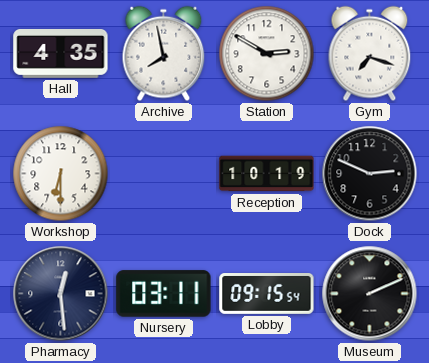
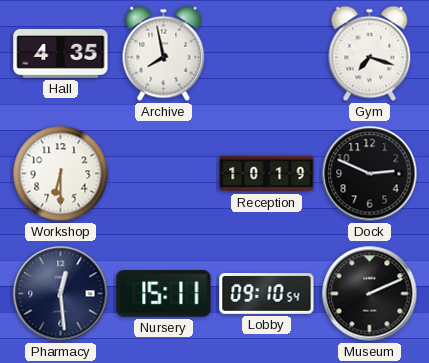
Station: 2:50 -> none
Nursery: 03:11 -> 15:11
Lobby: 09:15 -> 09:10
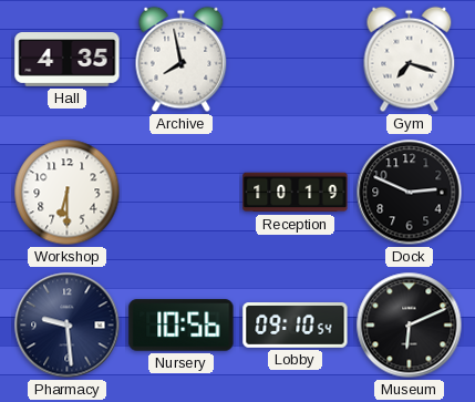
Pharmacy: 12:29 -> 9:29
Nursery: 15:11 -> 10:56
Museum: 2:11 -> 6:11
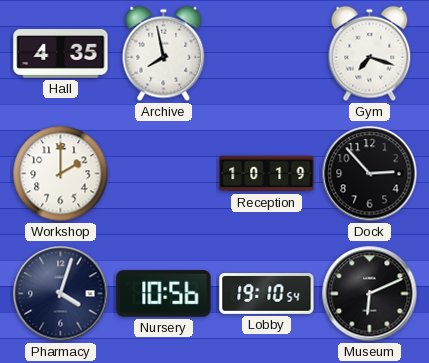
Workshop: 6:30 -> 2:00
Dock: 2:49 -> 2:53
Pharmacy: 9:29 -> 4:03
Lobby: 09:10 -> 19:10
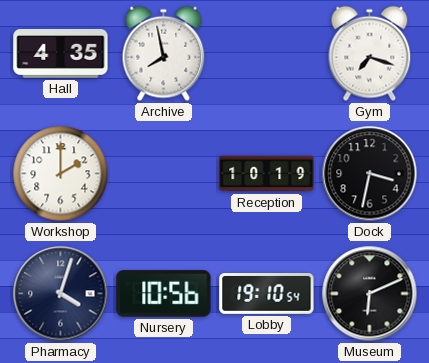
Dock: 2:53 -> 3:32
